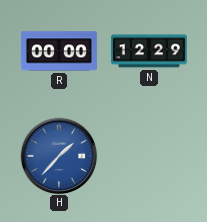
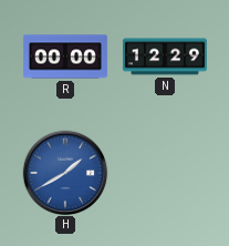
H: 1:37 -> 1:40
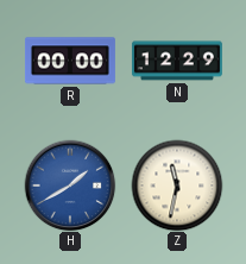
Z: none -> 11:32
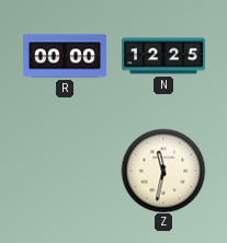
N: 12:29 -> 12:25
H: 1:40 -> none
